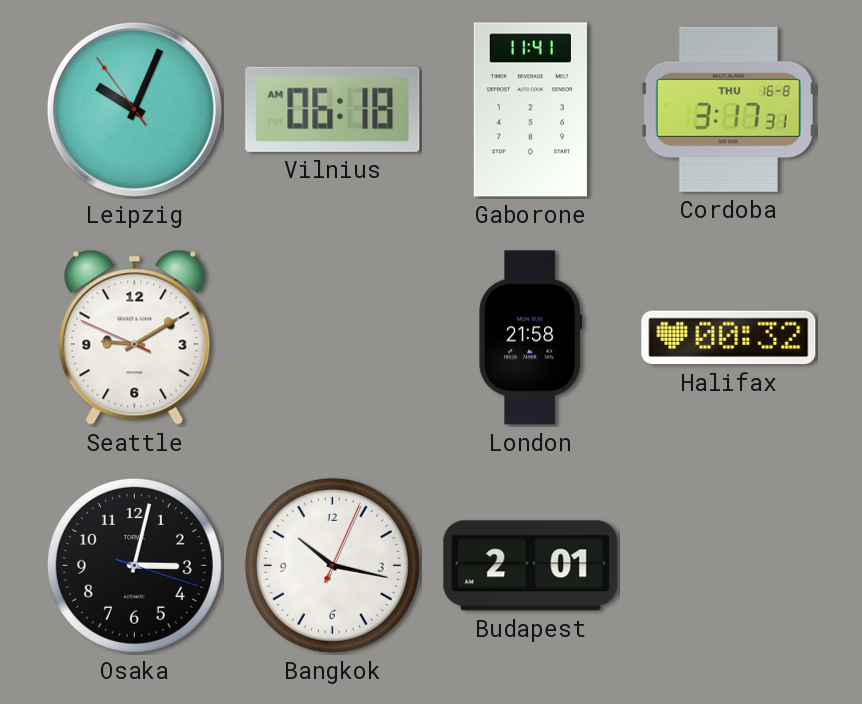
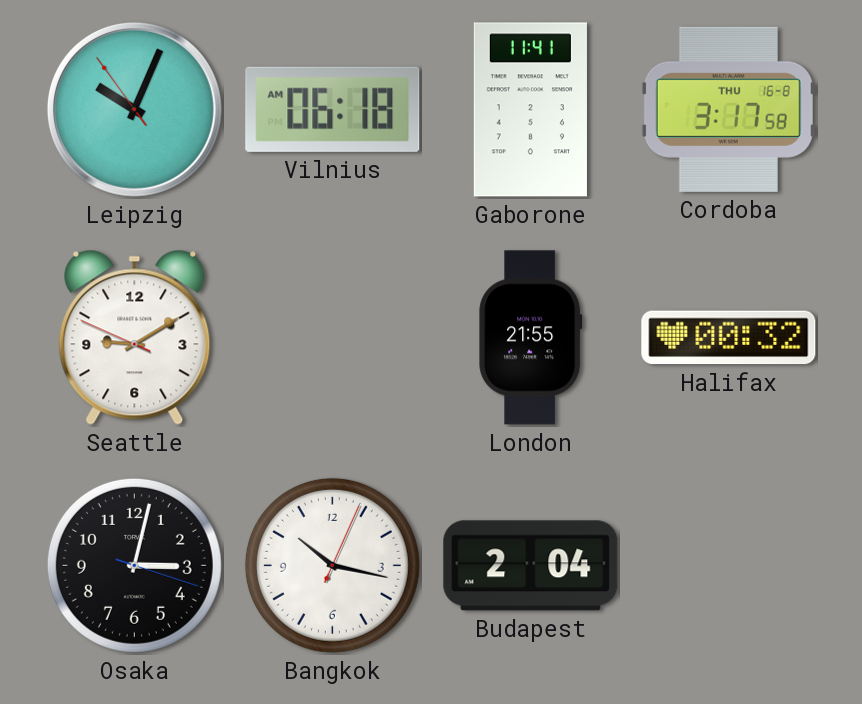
Cordoba: 3:17:31 -> 3:17:58
London: 21:58 -> 21:55
Budapest: 2:01 -> 2:04
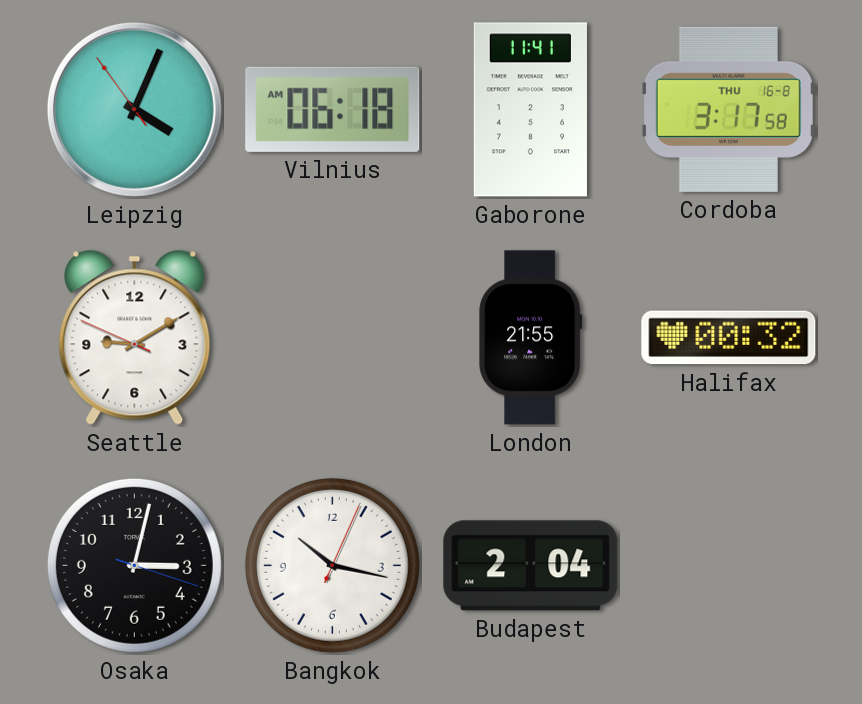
Leipzig: 10:03 -> 4:03
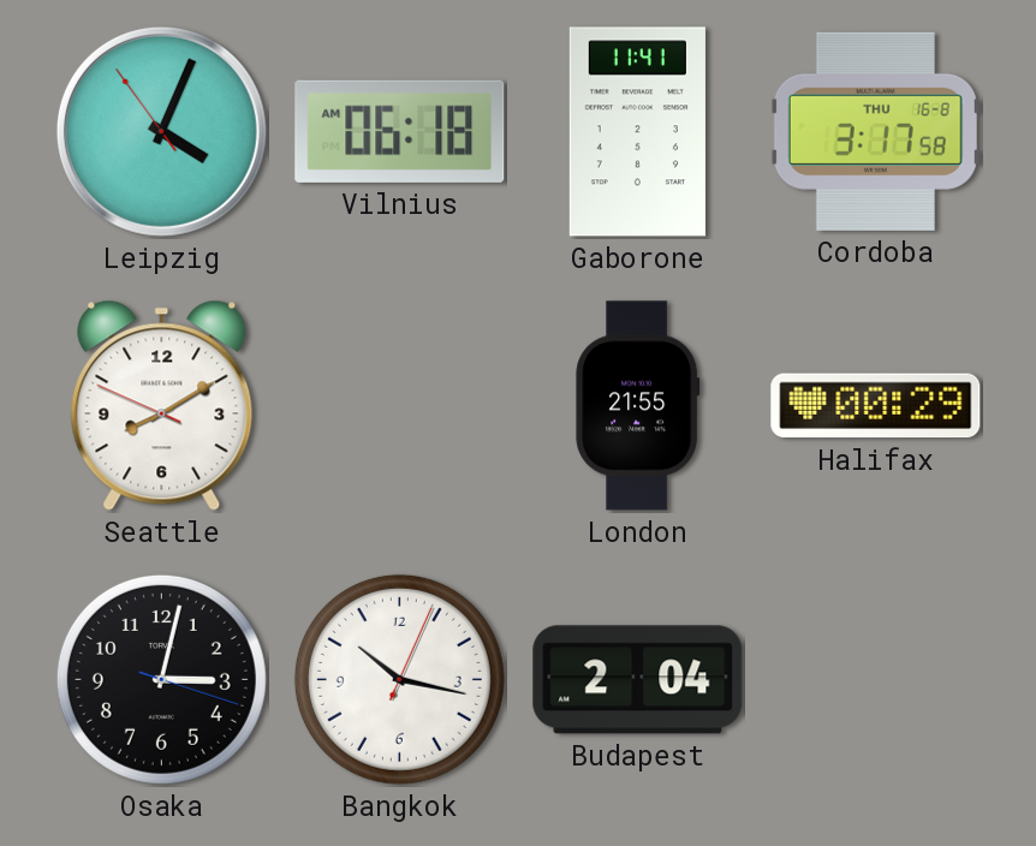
Seattle: 9:09 -> 8:09
Halifax: 00:32 -> 00:29
